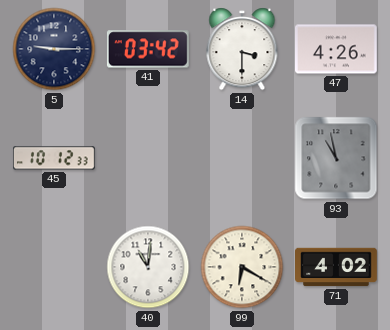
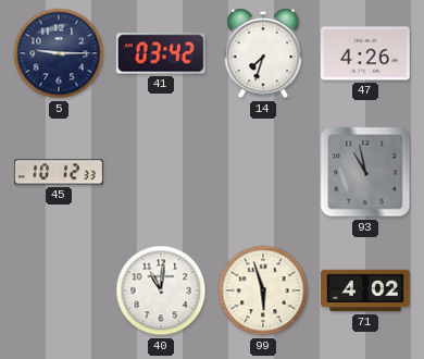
14: 3:30 -> 7:33
99: 6:20 -> 5:57
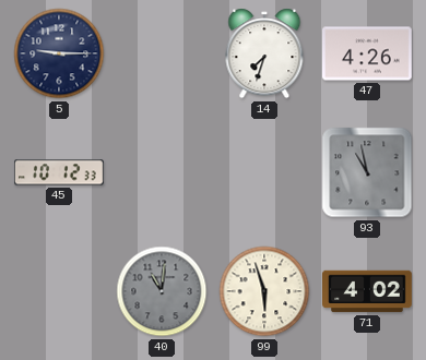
41: 03:42 -> none
40 dial: white -> grey
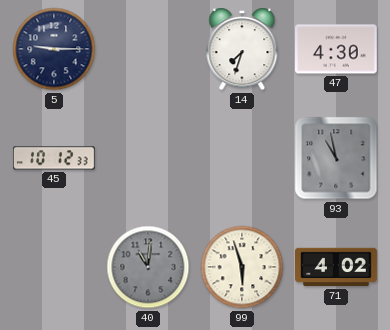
47: 4:26 -> 4:30
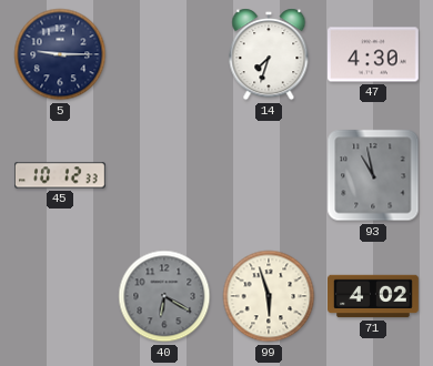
40: 11:01 -> 6:20
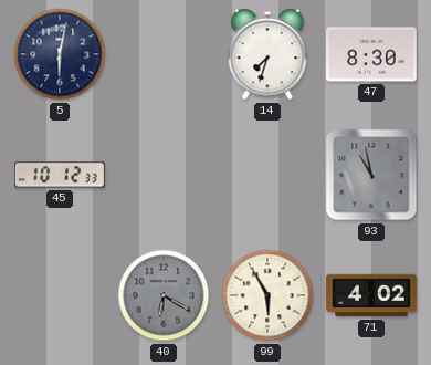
5: 9:15 -> 6:02
47: 4:30 -> 8:30
99: 5:57 -> 5:55
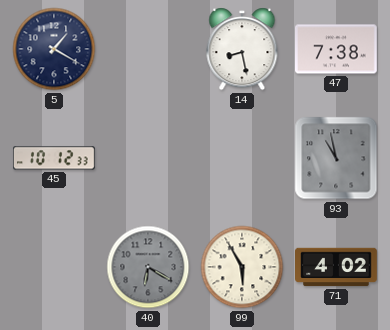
5: 6:02 -> 1:20
14: 7:33 -> 8:28
47: 8:30 -> 7:38
